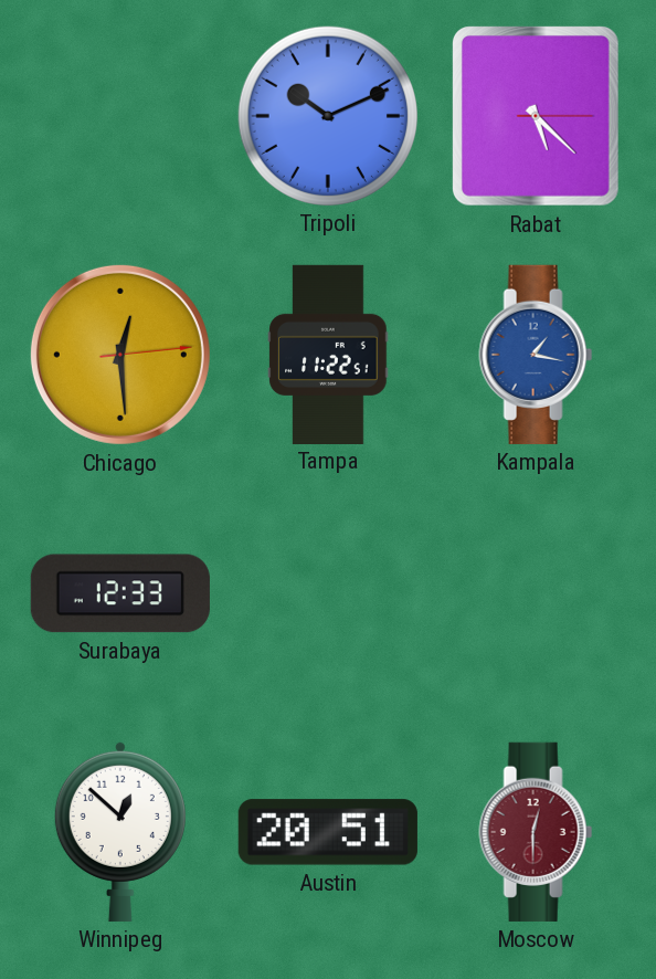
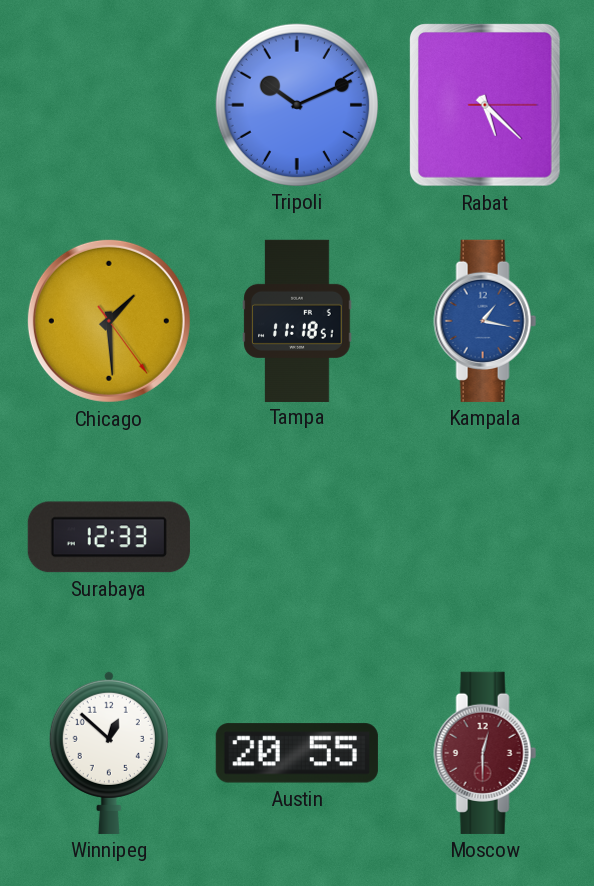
Chicago: 12:29 -> 1:29
Tampa: 11:22 -> 11:18
Austin: 20:51 -> 20:55
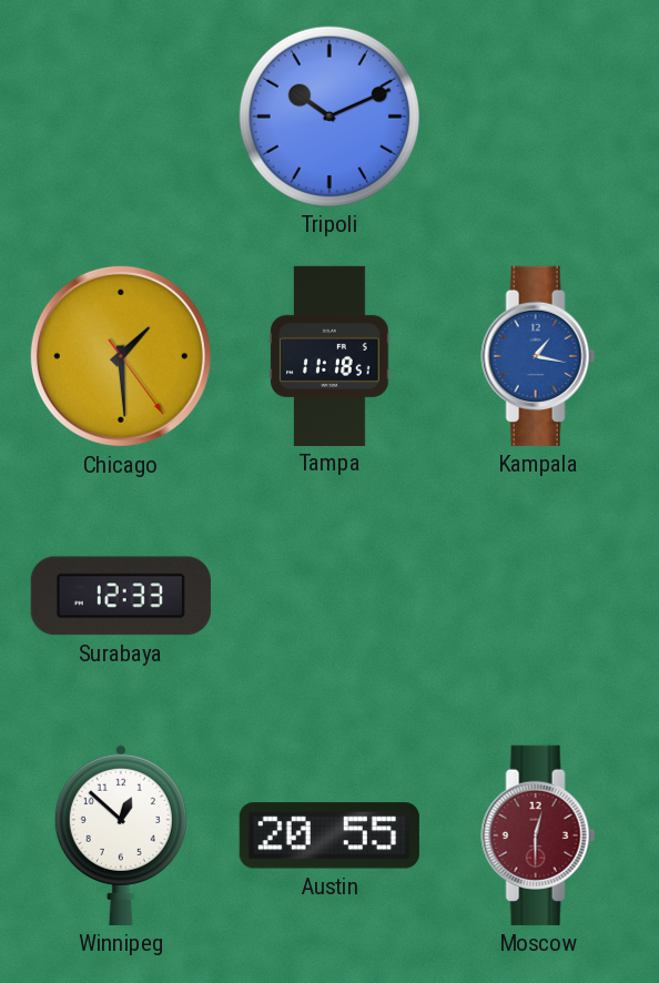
Rabat: 5:22 -> none
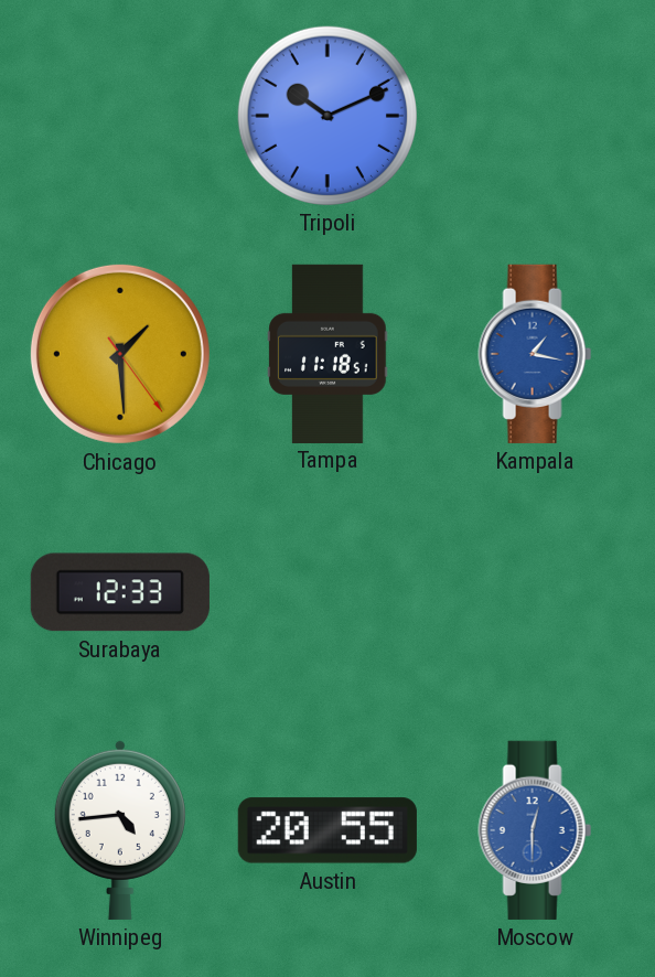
Winnipeg: 12:52 -> 4:44
Moscow dial: burgundy -> blue
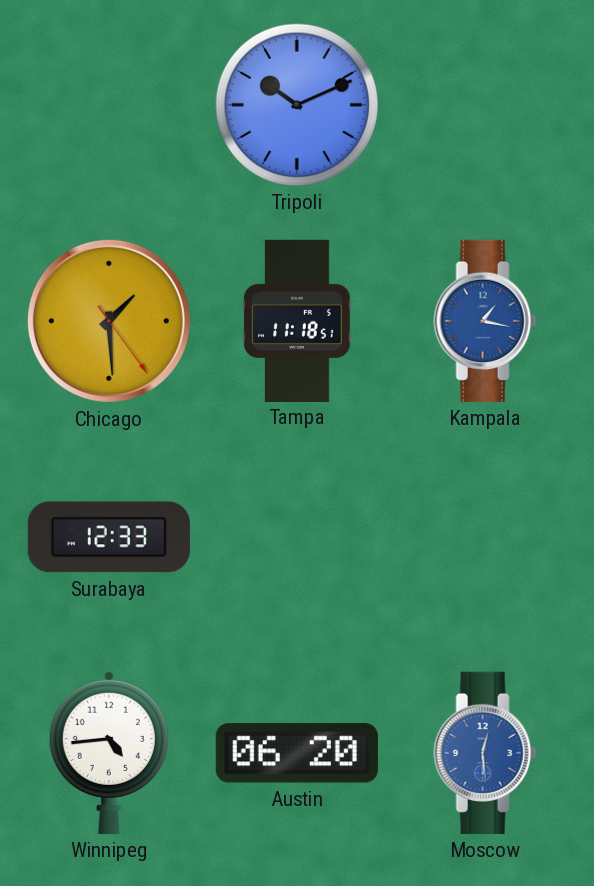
Austin: 20:55 -> 06:20
Moscow: 12:30 -> 12:29
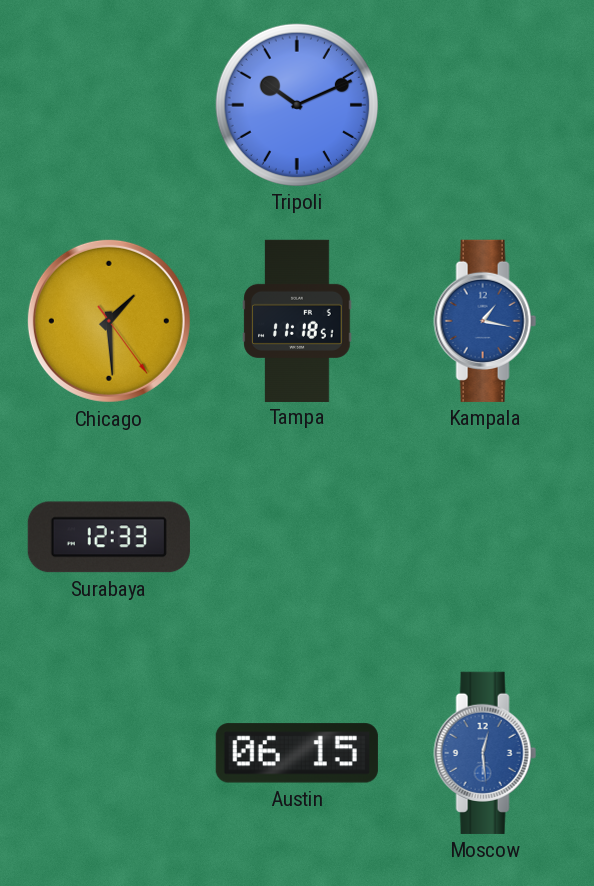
Winnipeg: 4:44 -> none
Austin: 06:20 -> 06:15
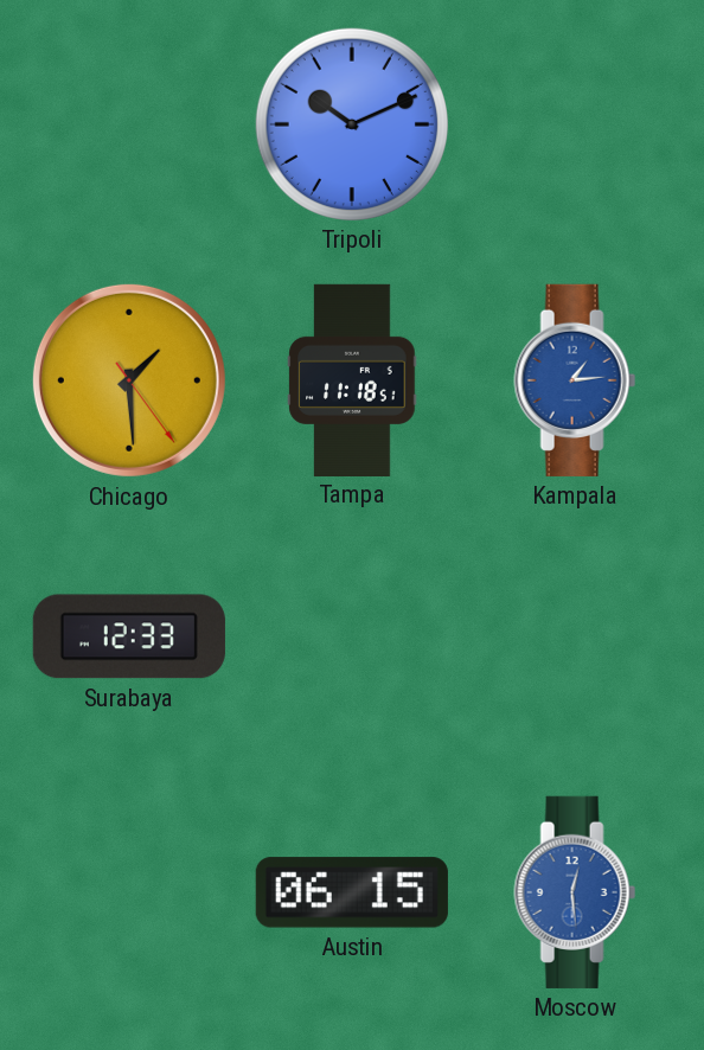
Kampala: 1:17 -> 1:14
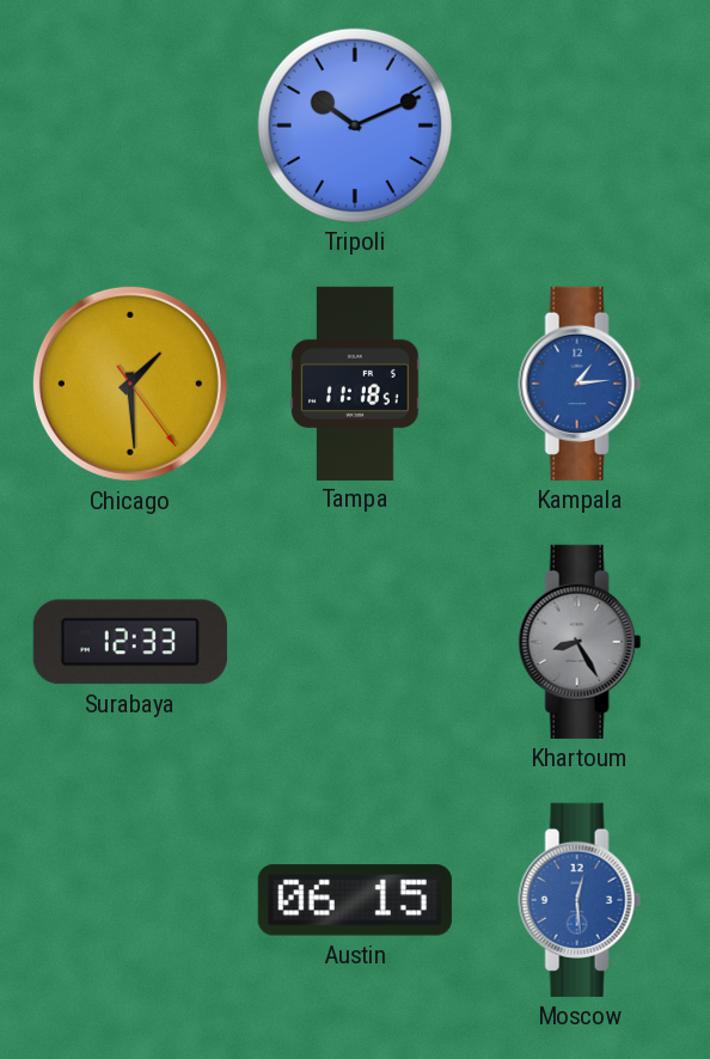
Khartoum: none -> 8:25
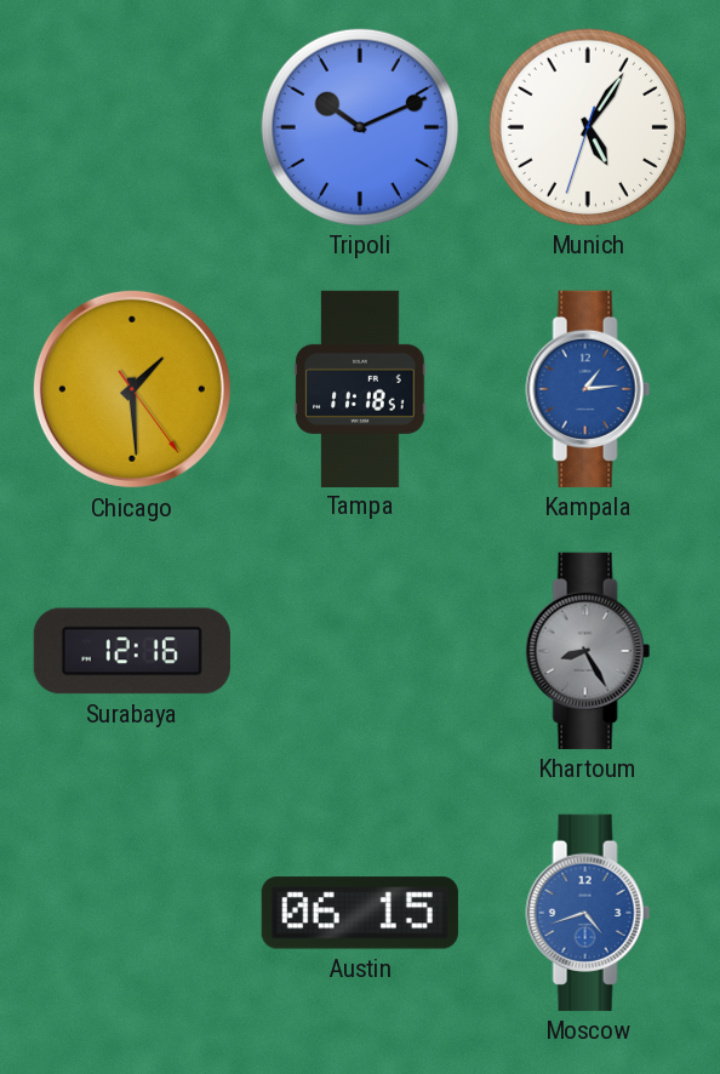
Munich: none -> 5:05
Surabaya: 12:33 -> 12:16
Moscow: 12:29 -> 4:42
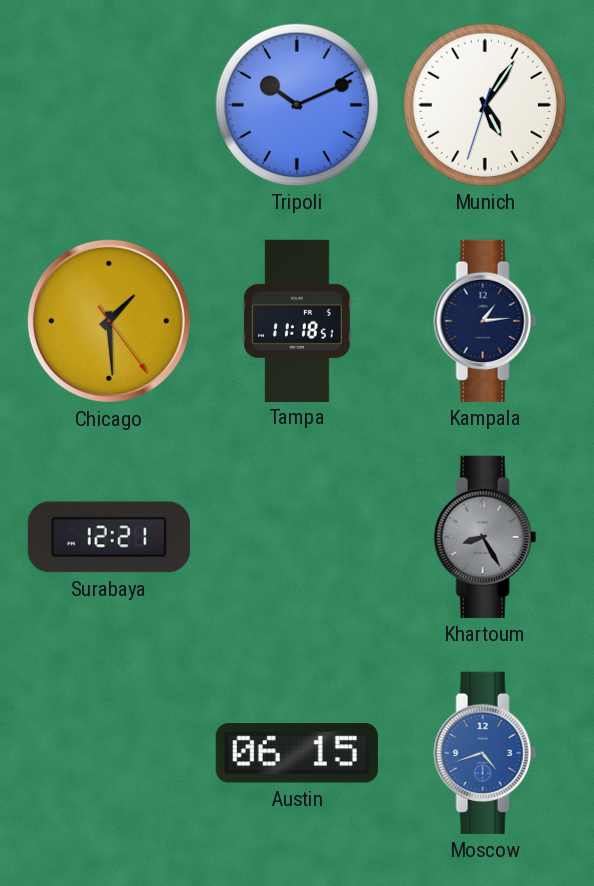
Kampala dial: blue -> navy
Surabaya: 12:16 -> 12:21
